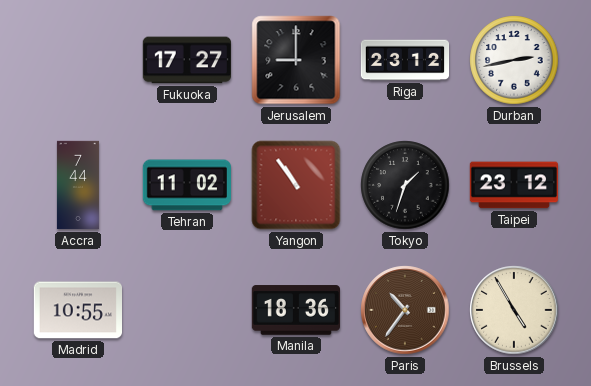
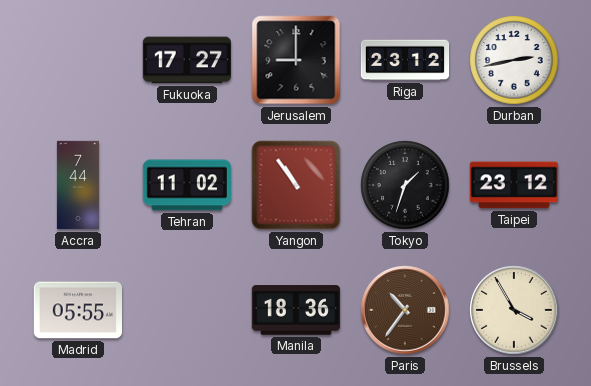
Madrid: 10:55 -> 05:55
Brussels: 4:55 -> 3:55
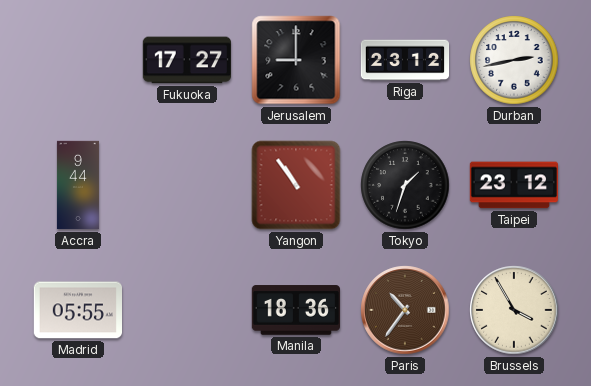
Accra: 7:44 -> 9:44
Tehran: 11:02 -> none
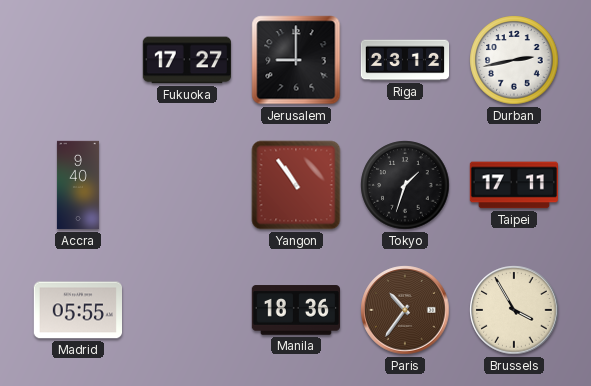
Accra: 9:44 -> 9:40
Taipei: 23:12 -> 17:11
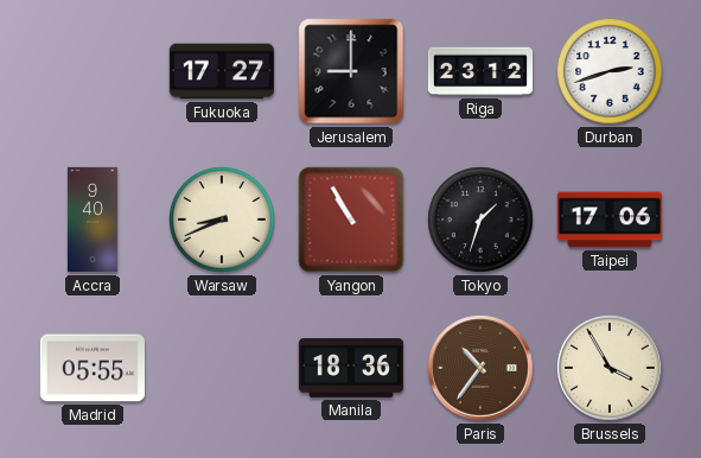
Durban: 2:43 -> 2:42
Warsaw: none -> 8:41
Yangon: 10:54 -> 10:55
Taipei: 17:11 -> 17:06
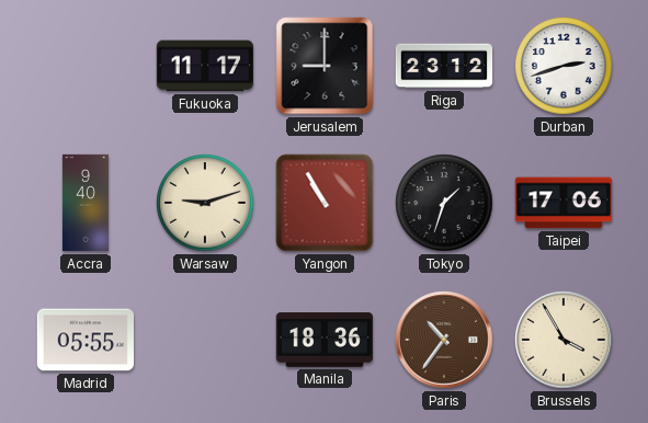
Fukuoka: 17:27 -> 11:17
Warsaw: 8:41 -> 9:12
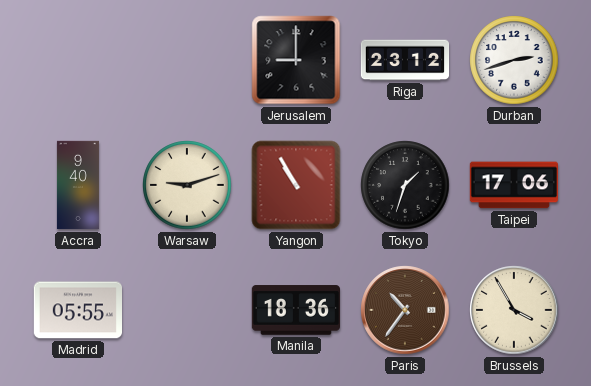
Fukuoka: 11:17 -> none
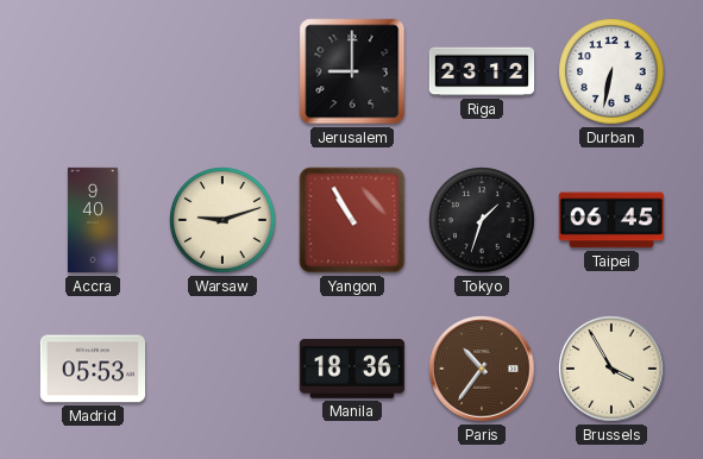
Durban: 2:42 -> 6:32
Taipei: 17:06 -> 06:45
Madrid: 05:55 -> 05:53
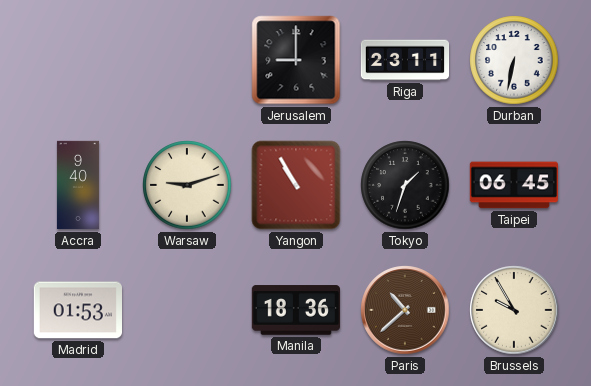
Riga: 23:12 -> 23:11
Madrid: 05:53 -> 01:53
Paris: 10:36 -> 10:38
Brussels: 3:55 -> 9:55
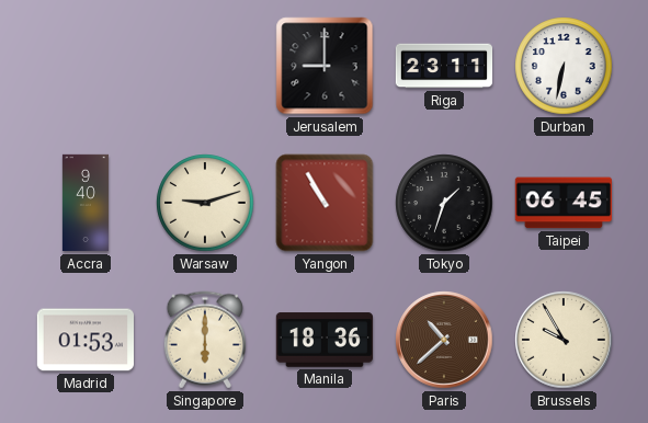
Singapore: none -> 6:00
